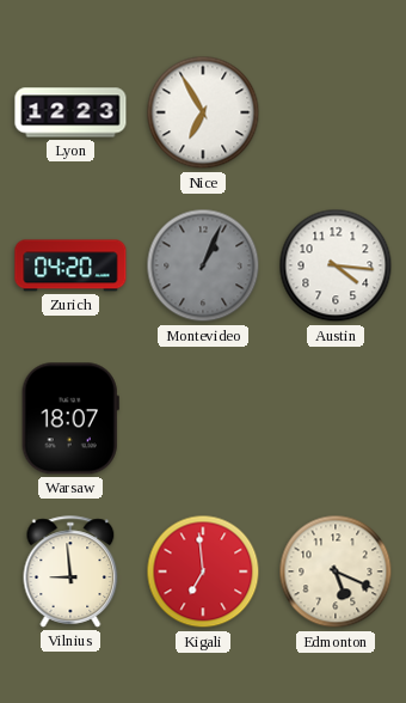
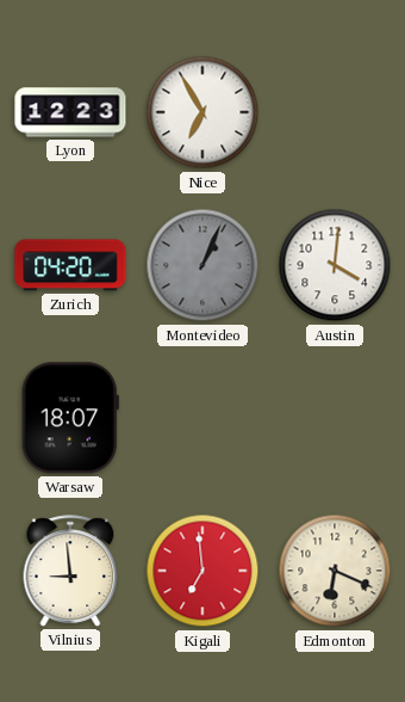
Austin: 4:16 -> 4:01
Edmonton: 5:19 -> 6:19
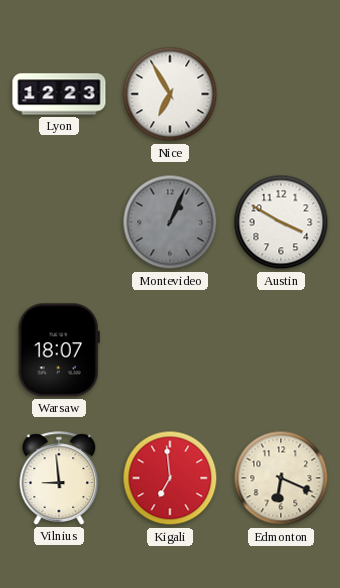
Zurich: 04:20 -> none
Austin: 4:01 -> 3:50
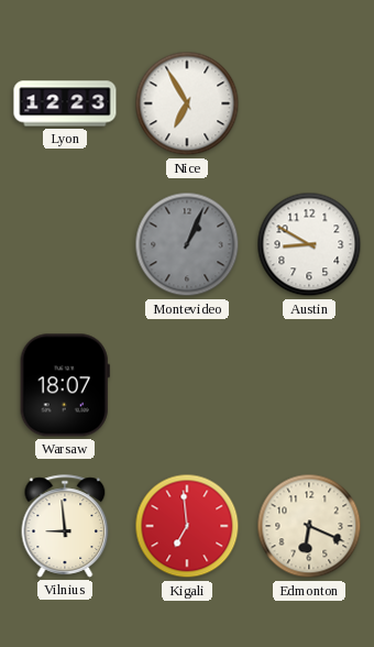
Austin: 3:50 -> 8:50
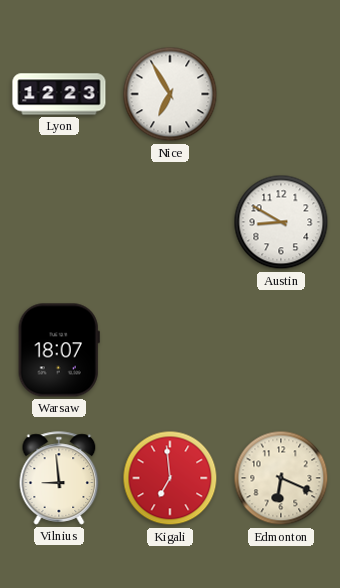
Montevideo: 1:04 -> none
